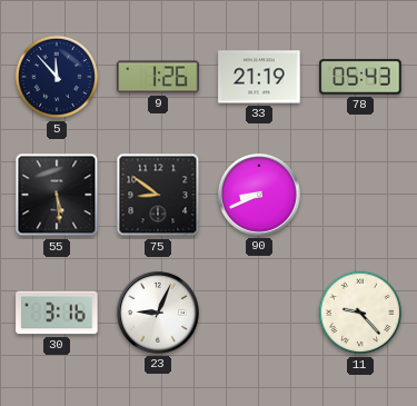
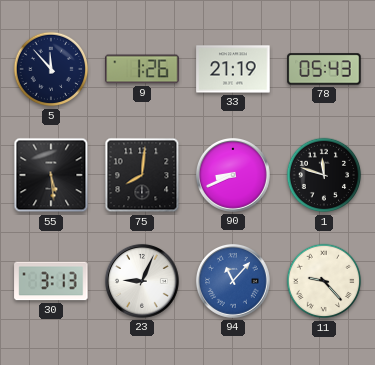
75: 8:51 -> 8:01
1: none -> 11:48
30: 3:16 -> 3:13
94: none -> 11:07
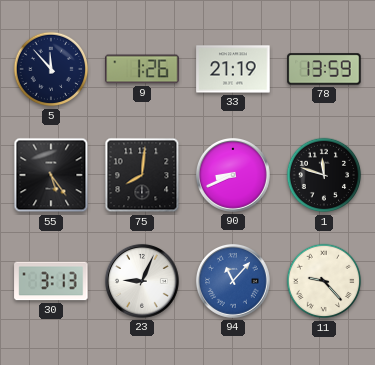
78: 05:43 -> 13:59
55: 5:29 -> 5:24
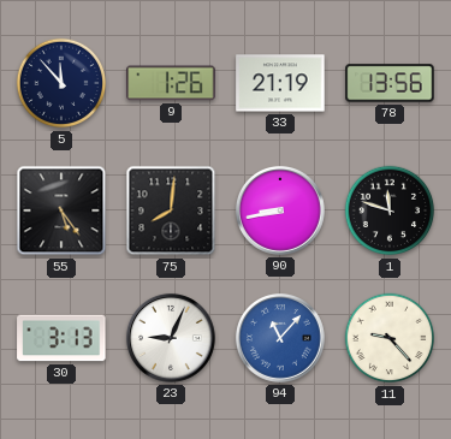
78: 13:59 -> 13:56
90: 8:41 -> 8:43
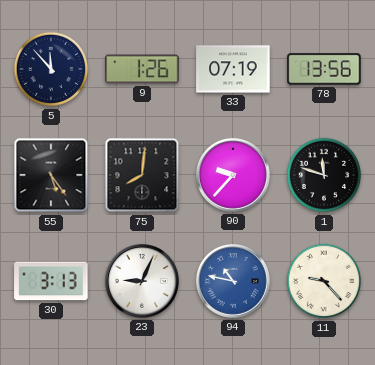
33: 21:19 -> 07:19
90: 8:43 -> 9:37
94: 11:07 -> 10:47
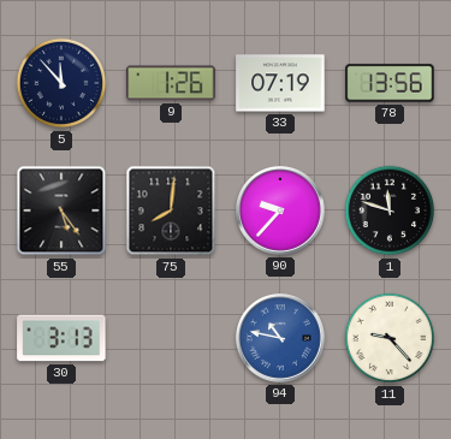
23: 9:04 -> none
